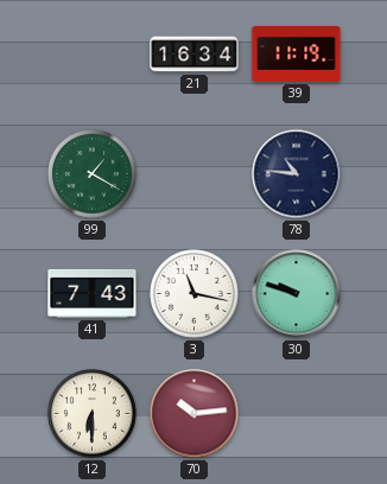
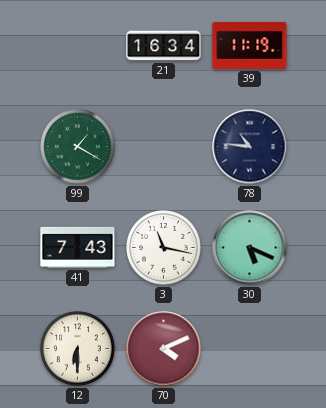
30: 9:48 -> 5:19
70: 10:14 -> 4:11
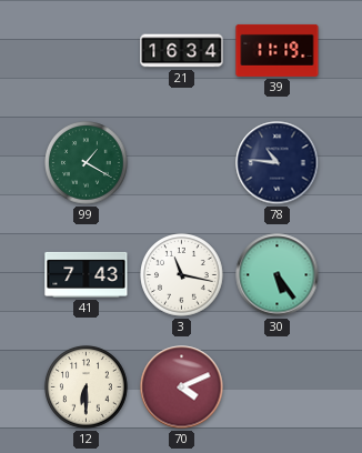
30: 5:19 -> 5:24
